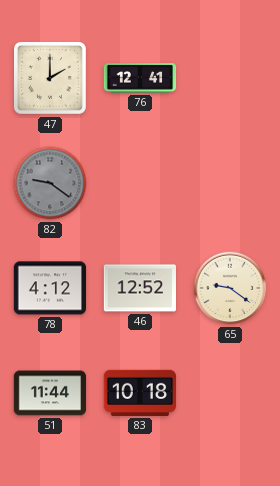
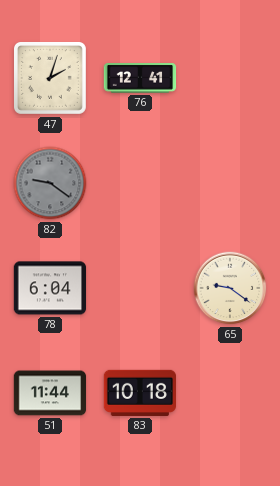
47: 2:00 -> 2:03
78: 4:12 -> 6:04
46: 12:52 -> none
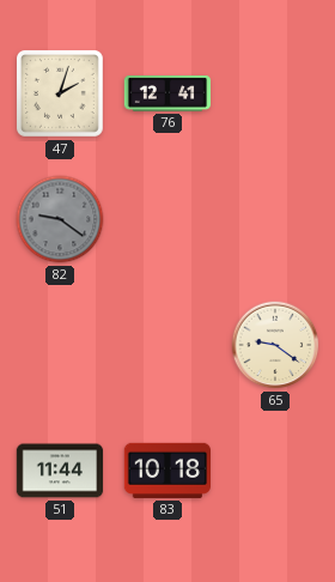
78: 6:04 -> none
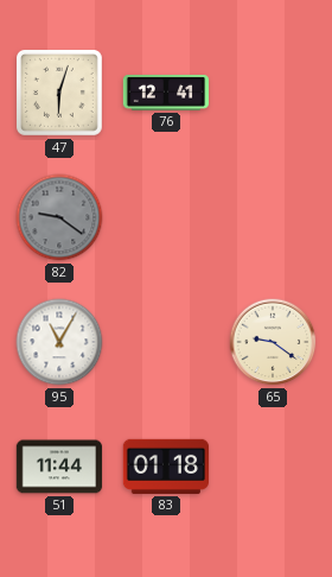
47: 2:03 -> 6:03
95: none -> 11:05
83: 10:18 -> 01:18
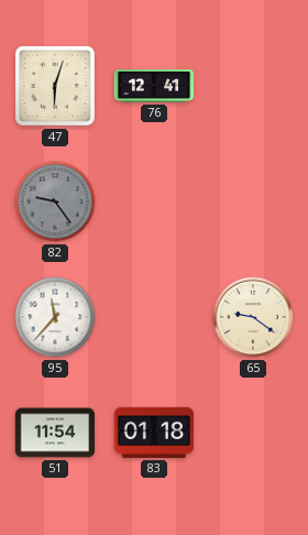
82: 9:21 -> 9:24
95: 11:05 -> 11:37
51: 11:44 -> 11:54
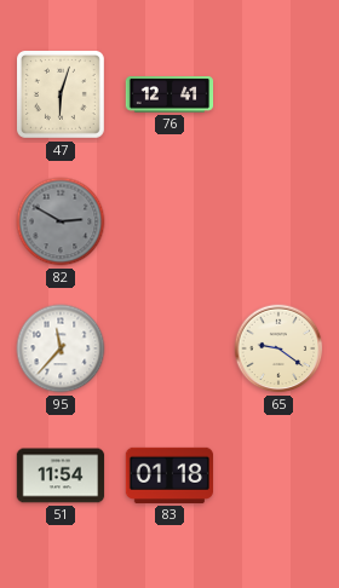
82: 9:24 -> 2:50
